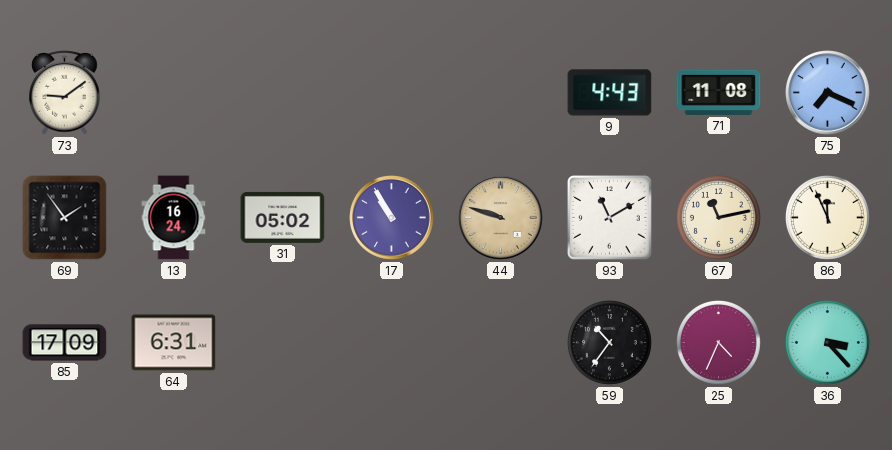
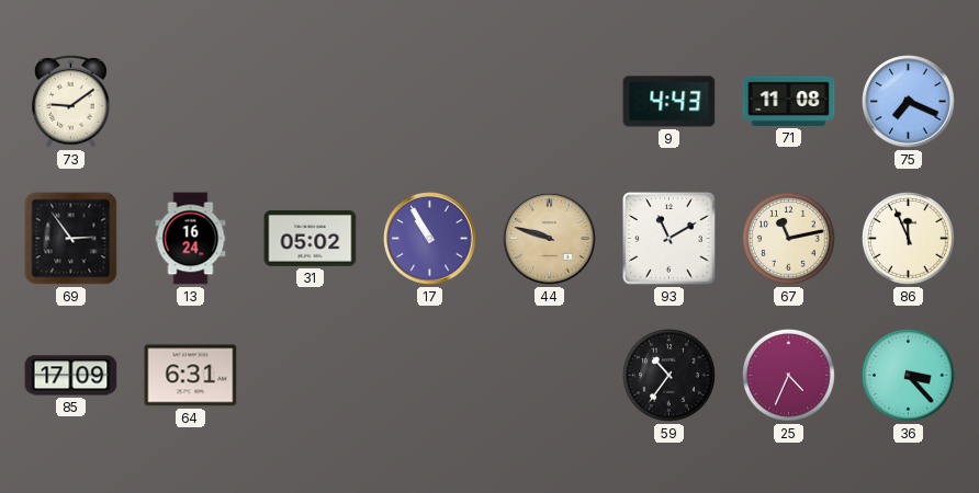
69: 1:54 -> 2:54
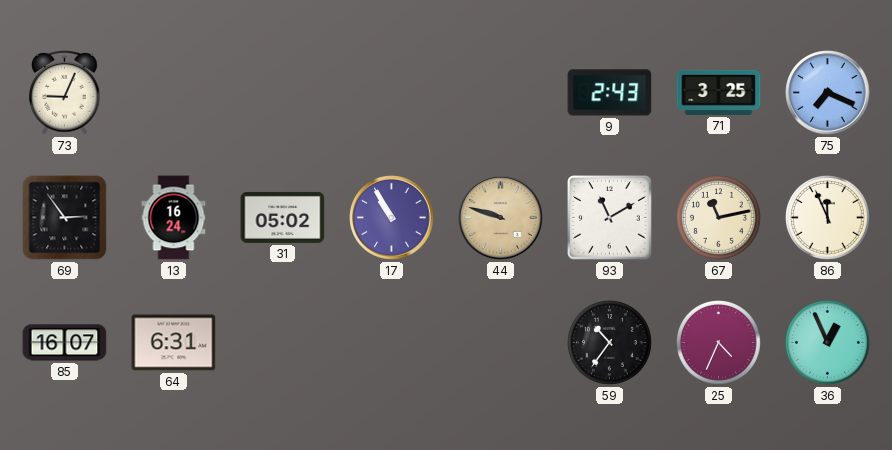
73: 9:09 -> 9:04
9: 4:43 -> 2:43
71: 11:08 -> 3:25
85: 17:09 -> 16:07
36: 3:23 -> 12:56
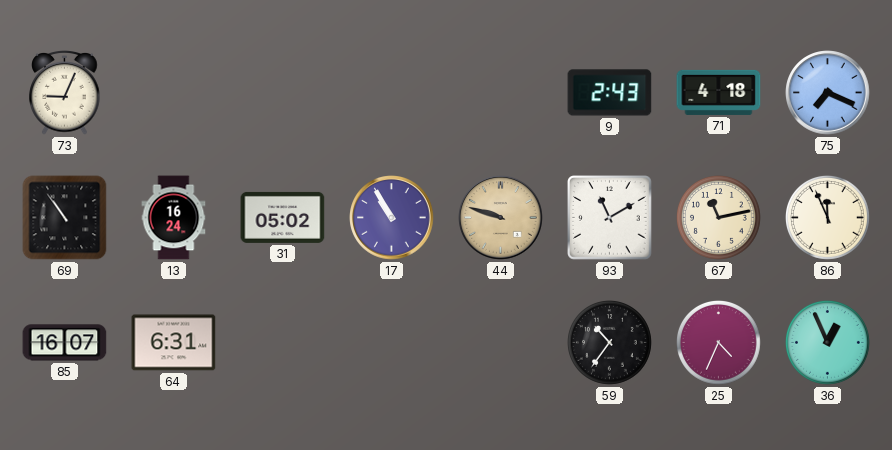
71: 3:25 -> 4:18
69: 2:54 -> 10:54
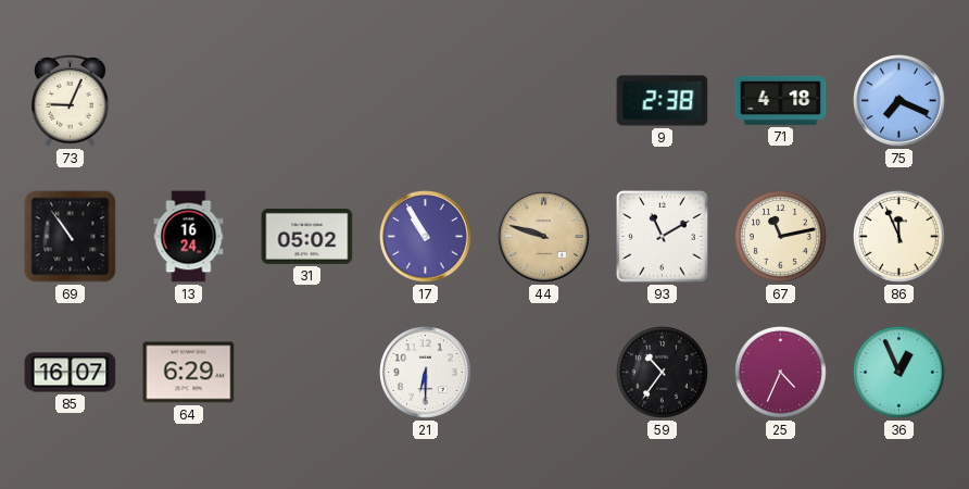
9: 2:43 -> 2:38
64: 6:31 -> 6:29
21: none -> 6:30
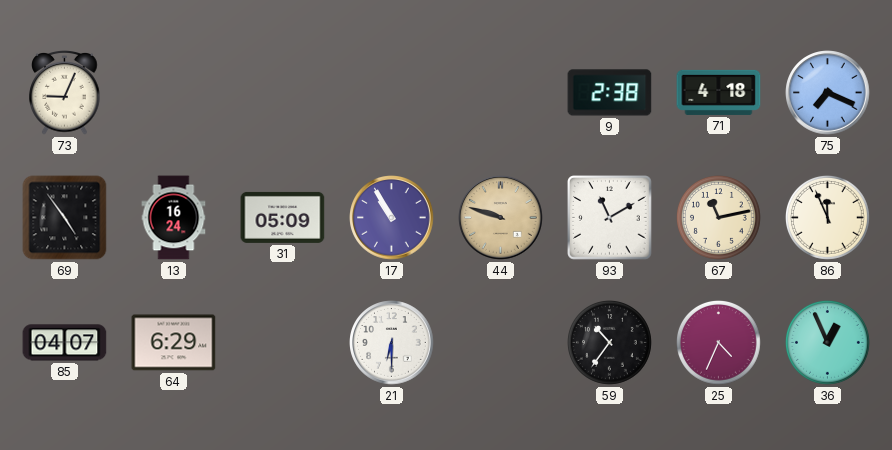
69: 10:54 -> 4:54
31: 05:02 -> 05:09
85: 16:07 -> 04:07
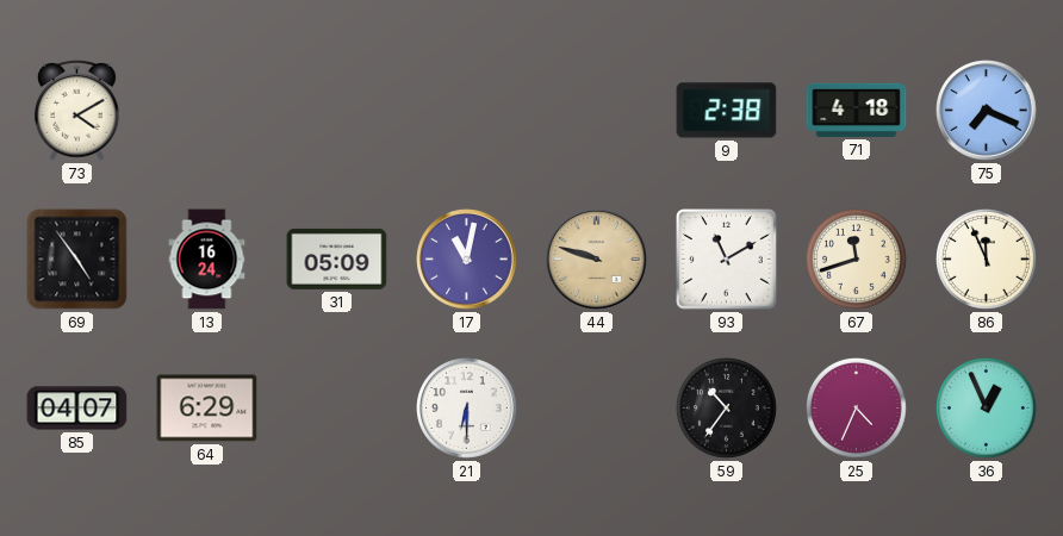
73: 9:04 -> 4:10
17: 10:55 -> 11:02
67: 11:13 -> 11:42
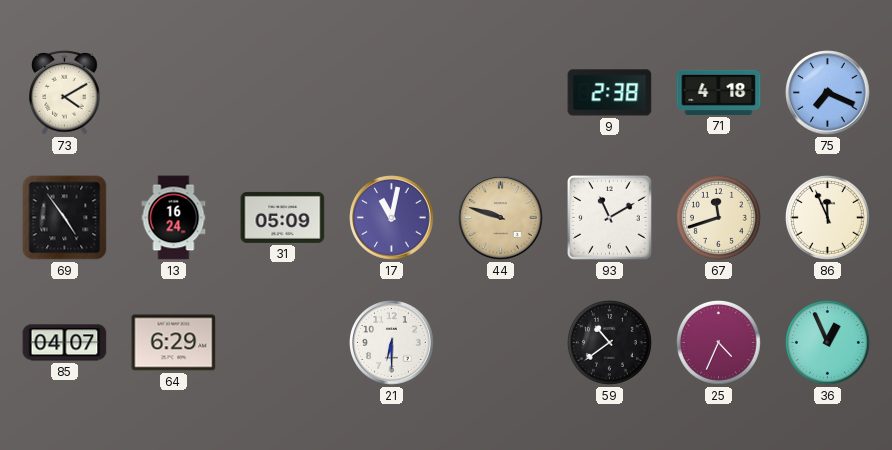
59: 10:36 -> 10:39
